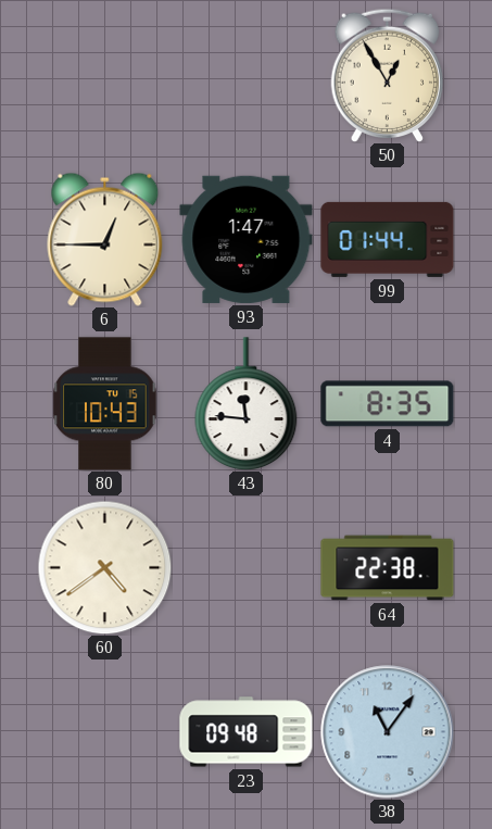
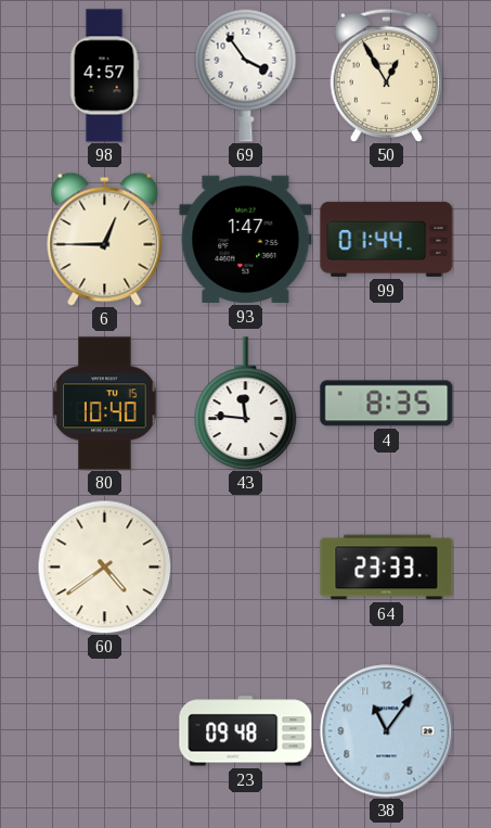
98: none -> 4:57
69: none -> 3:54
80: 10:43 -> 10:40
64: 22:38 -> 23:33
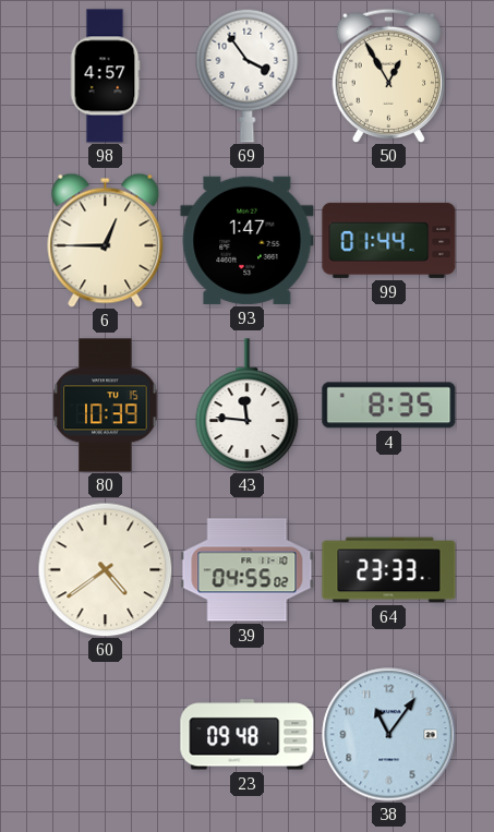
80: 10:40 -> 10:39
39: none -> 04:55
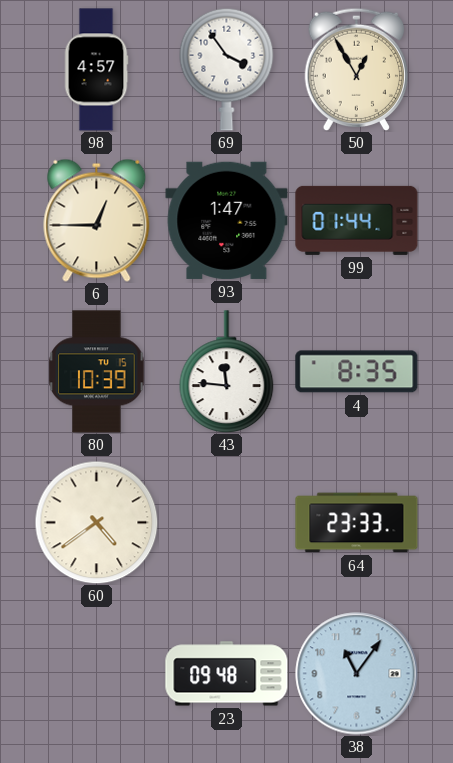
39: 04:55 -> none
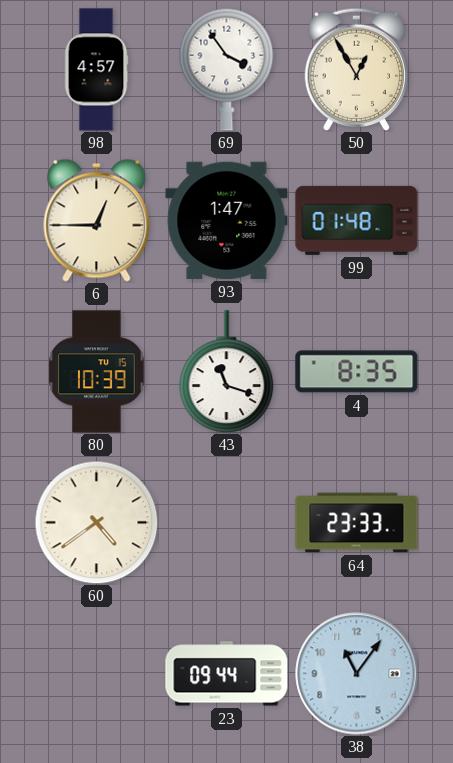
99: 01:44 -> 01:48
43: 11:46 -> 11:18
23: 09:48 -> 09:44
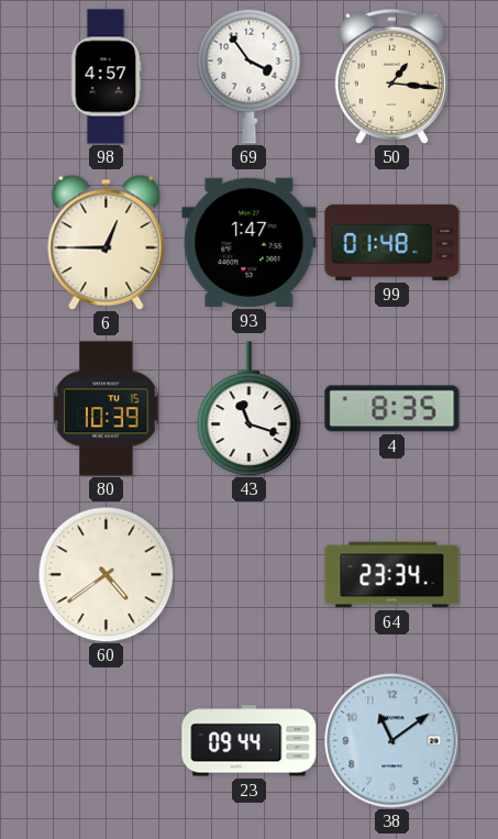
50: 12:55 -> 1:16
64: 23:33 -> 23:34
38: 11:06 -> 11:09
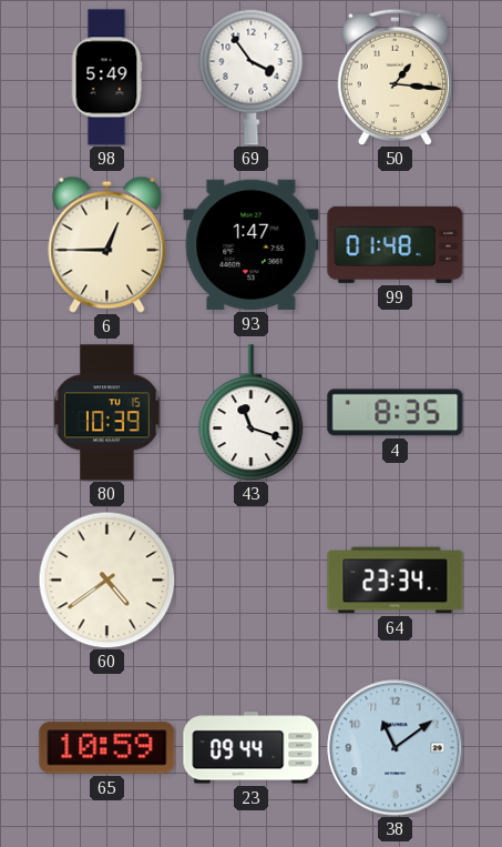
98: 4:57 -> 5:49
65: none -> 10:59
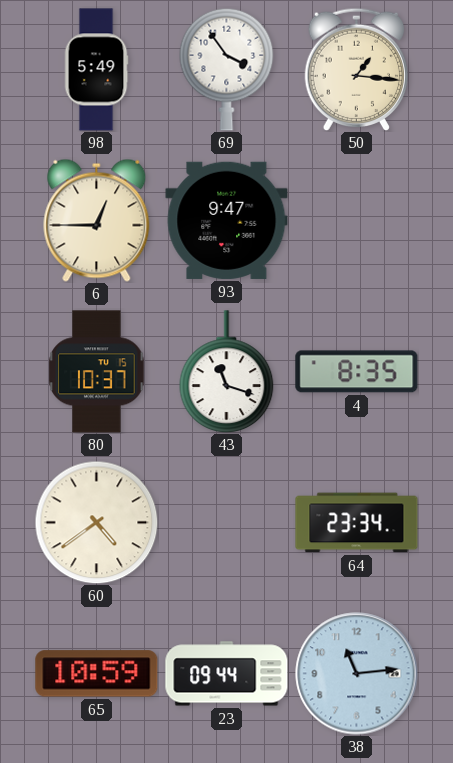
93: 1:47 -> 9:47
99: 01:48 -> none
80: 10:39 -> 10:37
38: 11:09 -> 11:14
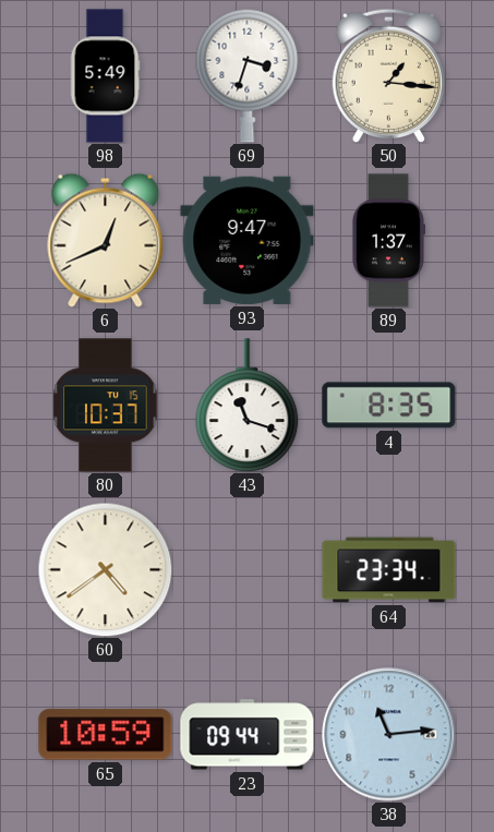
69: 3:54 -> 3:33
6: 12:45 -> 12:41
89: none -> 1:37
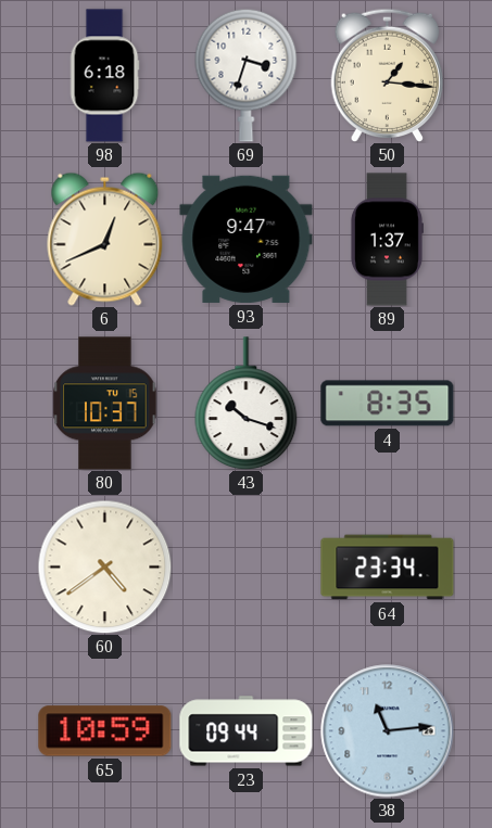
98: 5:49 -> 6:18
43: 11:18 -> 10:18
